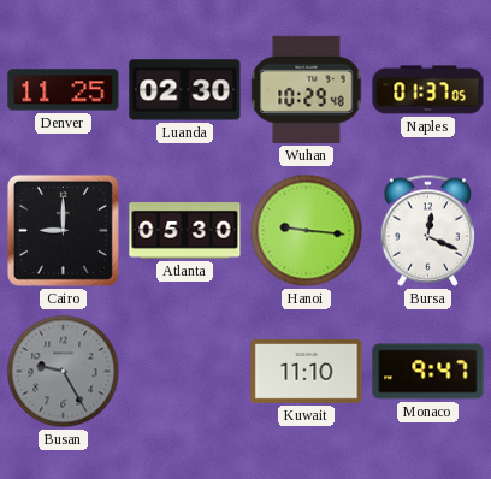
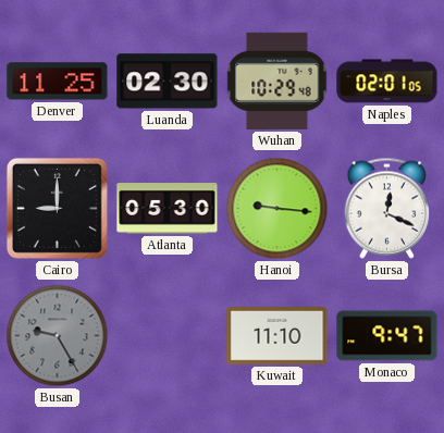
Naples: 01:37 -> 02:01
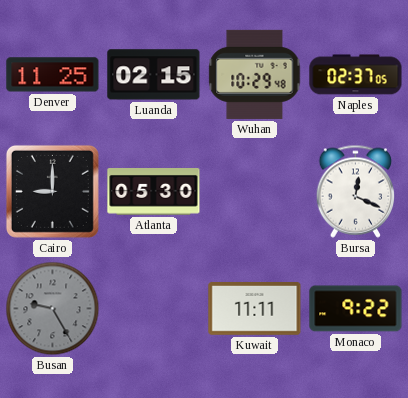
Luanda: 02:30 -> 02:15
Naples: 02:01 -> 02:37
Hanoi: 9:16 -> none
Kuwait: 11:10 -> 11:11
Monaco: 9:47 -> 9:22
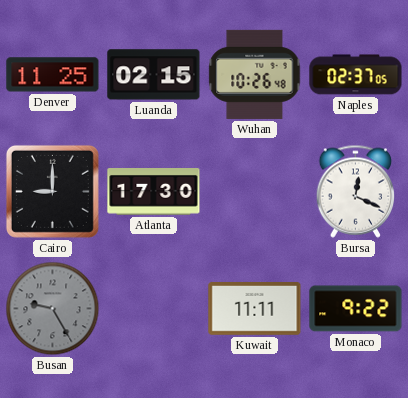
Wuhan: 10:29 -> 10:26
Atlanta: 05:30 -> 17:30
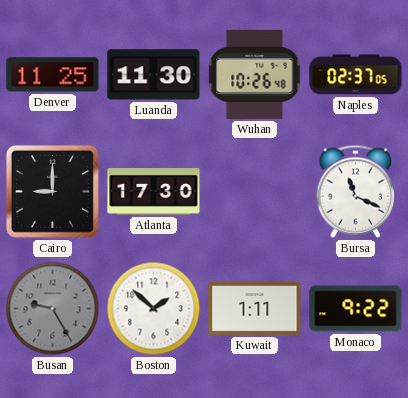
Luanda: 02:15 -> 11:30
Bursa: 12:19 -> 11:19
Boston: none -> 1:52
Kuwait: 11:11 -> 1:11
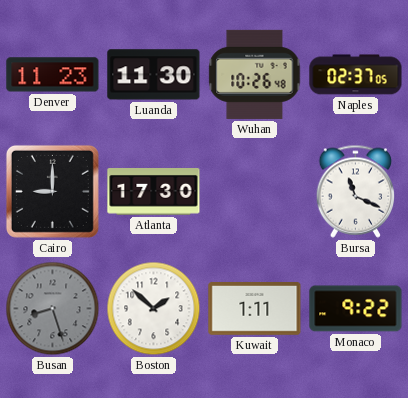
Denver: 11:25 -> 11:23
Busan: 9:25 -> 8:27
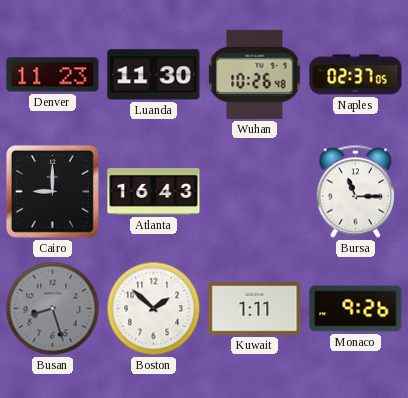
Atlanta: 17:30 -> 16:43
Bursa: 11:19 -> 11:15
Monaco: 9:22 -> 9:26
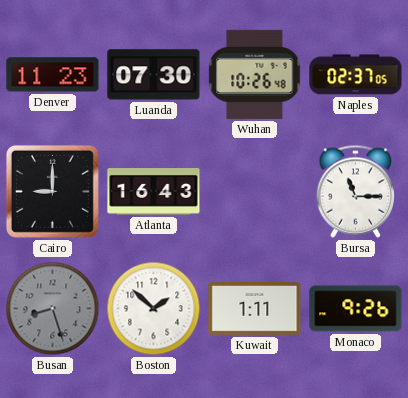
Luanda: 11:30 -> 07:30
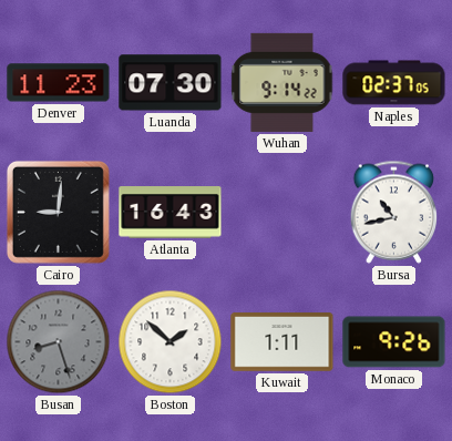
Wuhan: 10:26 -> 9:14
Cairo: 9:00 -> 9:01
Bursa: 11:15 -> 10:43
